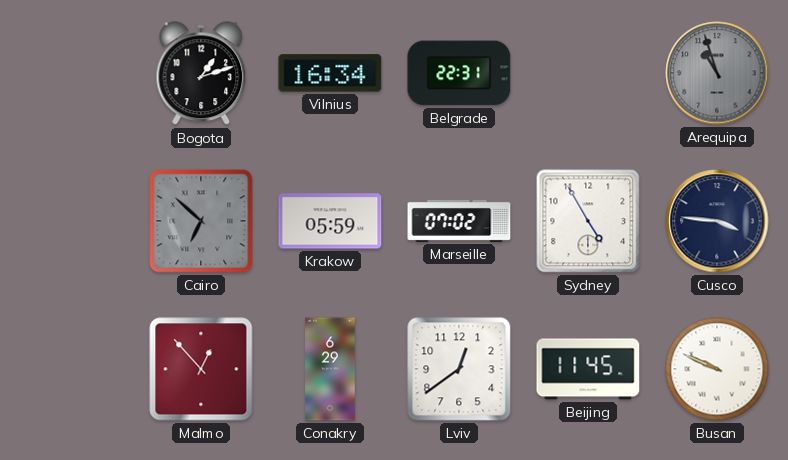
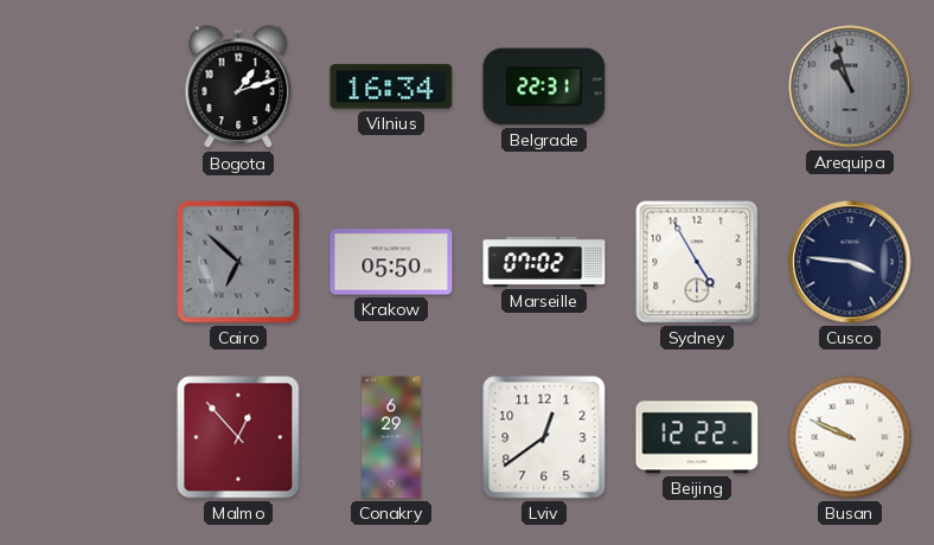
Krakow: 05:59 -> 05:50
Beijing: 11:45 -> 12:22
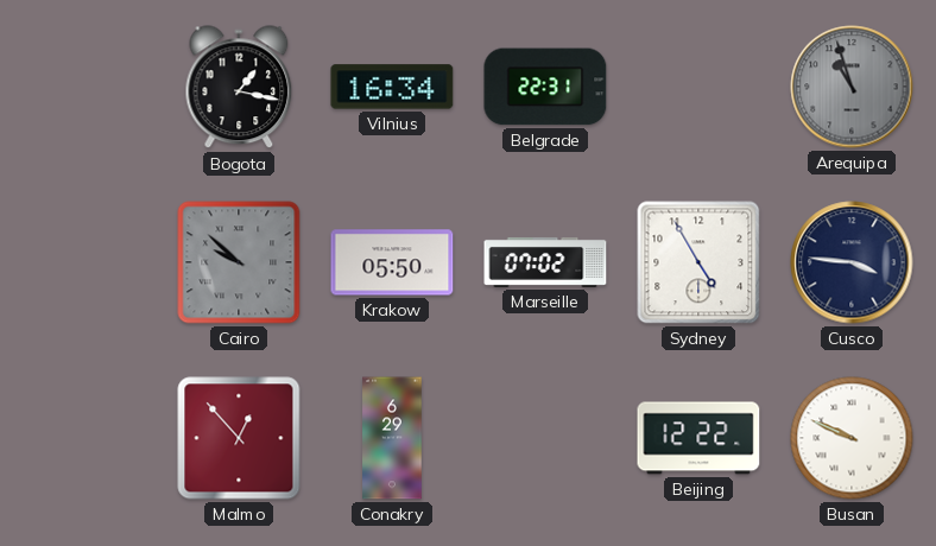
Bogota: 1:12 -> 1:17
Cairo: 6:52 -> 9:52
Lviv: 12:39 -> none
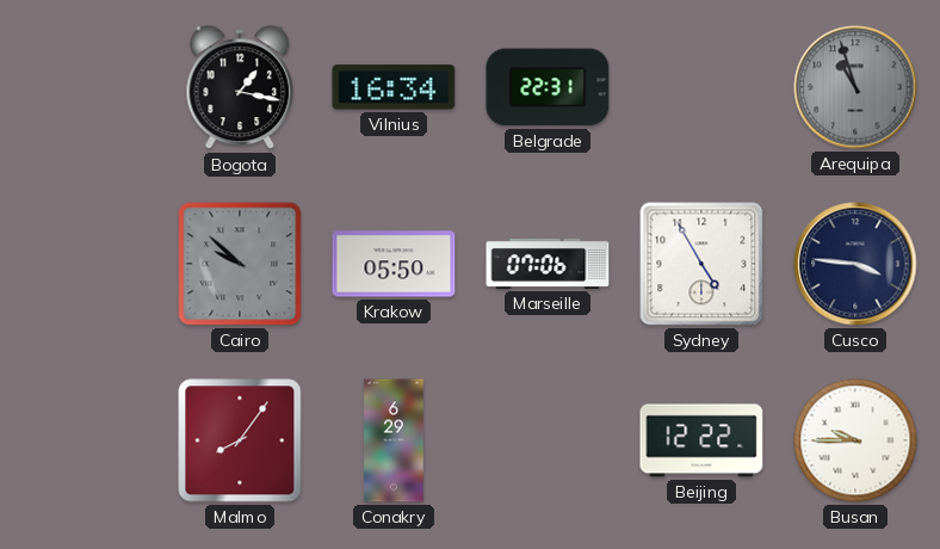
Marseille: 07:02 -> 07:06
Malmo: 12:53 -> 8:06
Busan: 9:49 -> 9:45
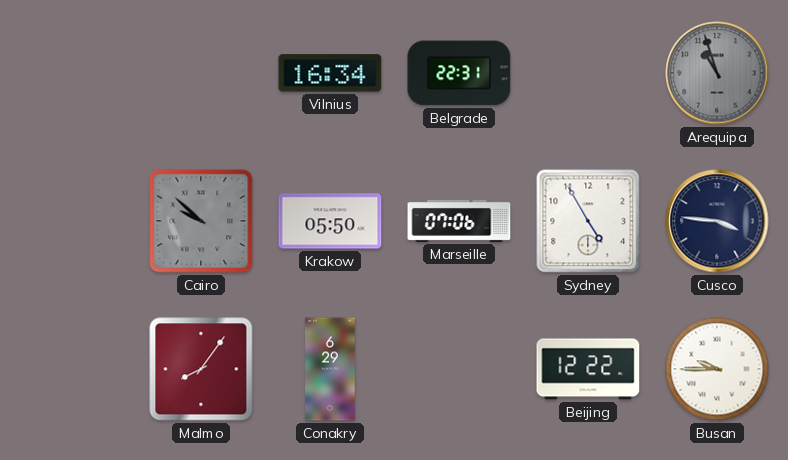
Bogota: 1:17 -> none
